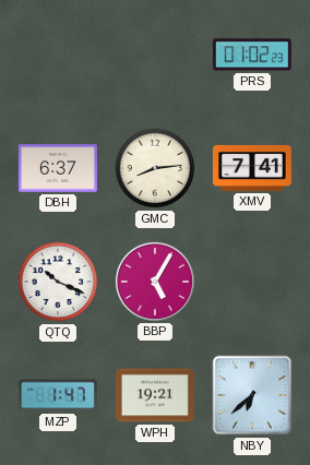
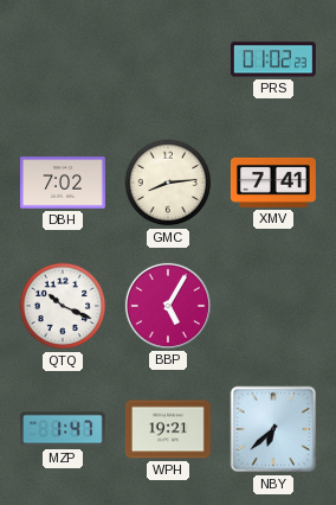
DBH: 6:37 -> 7:02
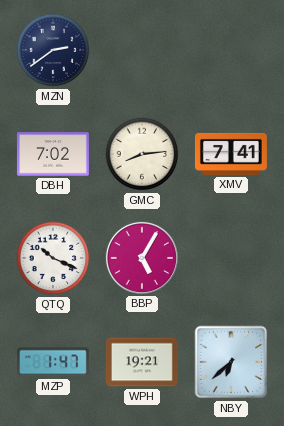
MZN: none -> 2:39
PRS: 01:02 -> none
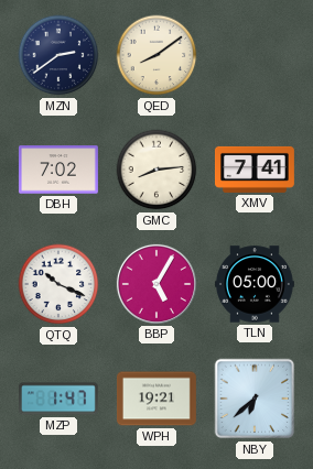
QED: none -> 8:09
TLN: none -> 05:00
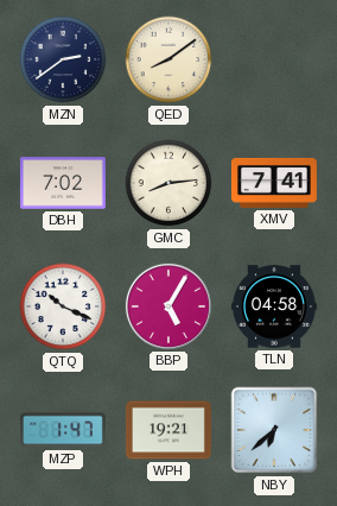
TLN: 05:00 -> 04:58
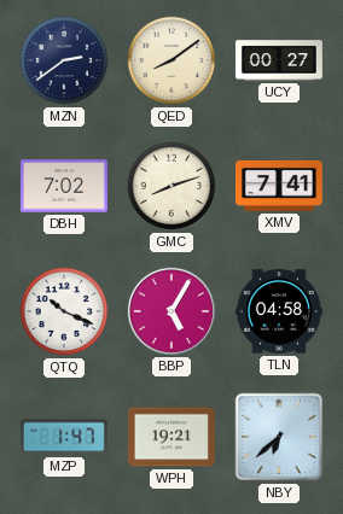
UCY: none -> 00:27
GMC: 8:14 -> 8:12
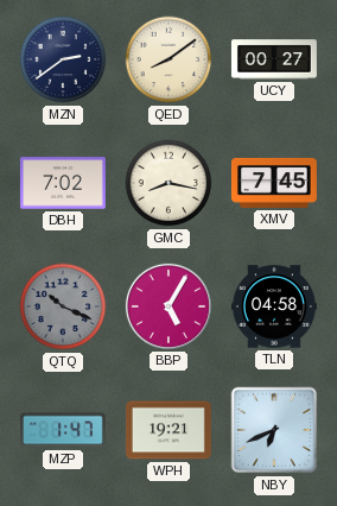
GMC: 8:12 -> 8:17
XMV: 7:41 -> 7:45
QTQ dial: white -> grey
NBY: 6:38 -> 6:41
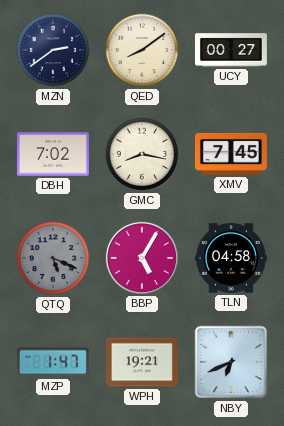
QTQ: 10:19 -> 5:19
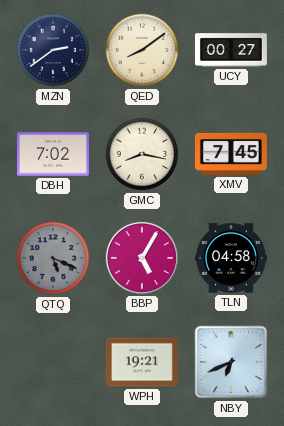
MZP: 1:47 -> none
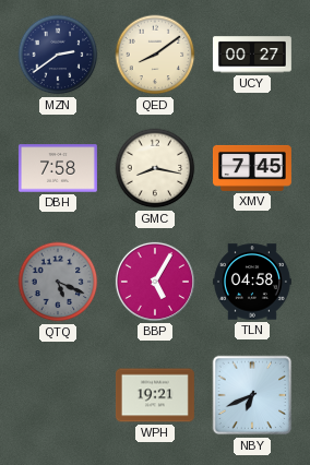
DBH: 7:02 -> 7:58
